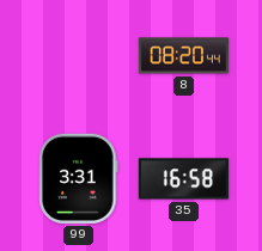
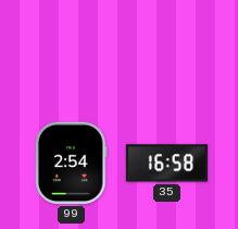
8: 08:20 -> none
99: 3:31 -> 2:54
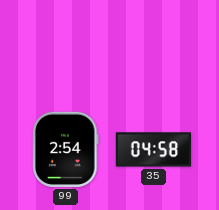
35: 16:58 -> 04:58
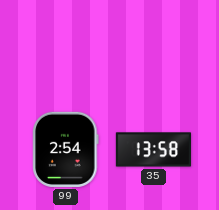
35: 04:58 -> 13:58
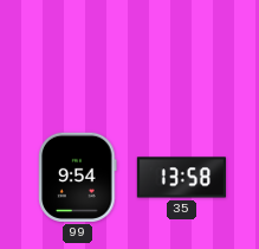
99: 2:54 -> 9:54
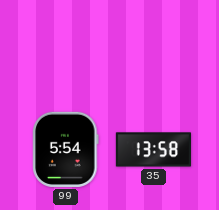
99: 9:54 -> 5:54
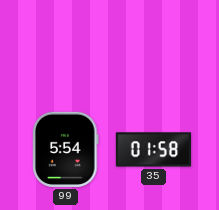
35: 13:58 -> 01:58
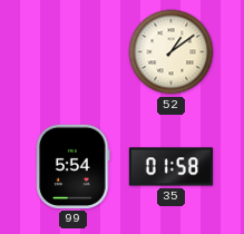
52: none -> 1:09
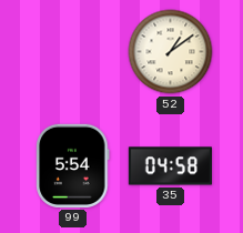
35: 01:58 -> 04:58
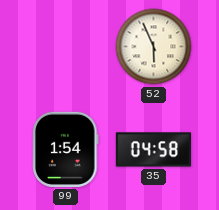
52: 1:09 -> 5:56
99: 5:54 -> 1:54
